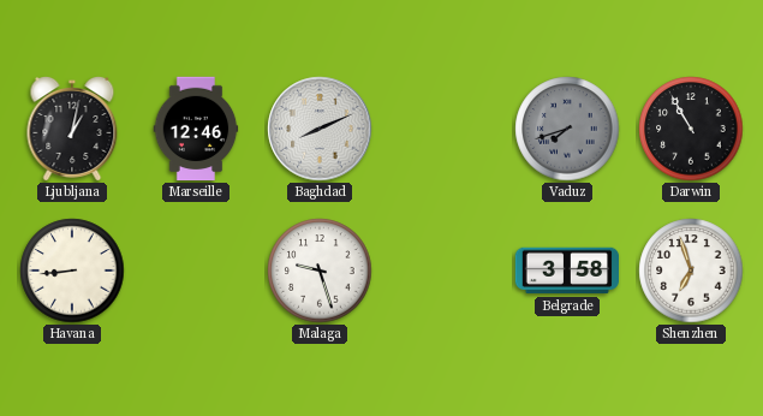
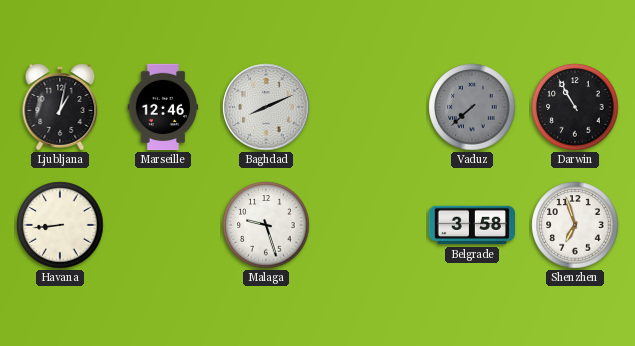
Vaduz: 7:42 -> 7:38
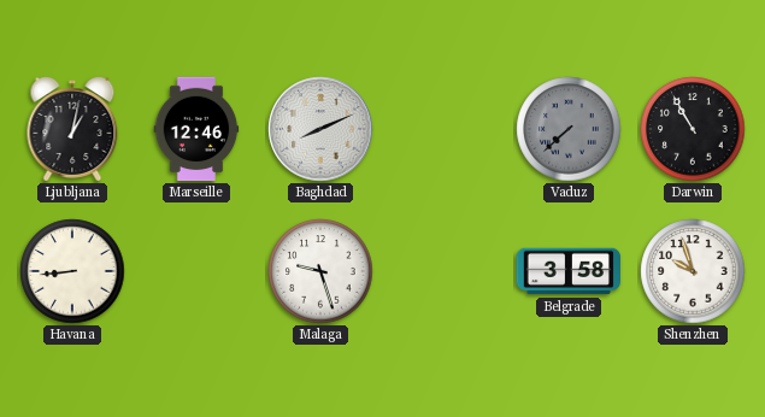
Shenzhen: 6:57 -> 9:57
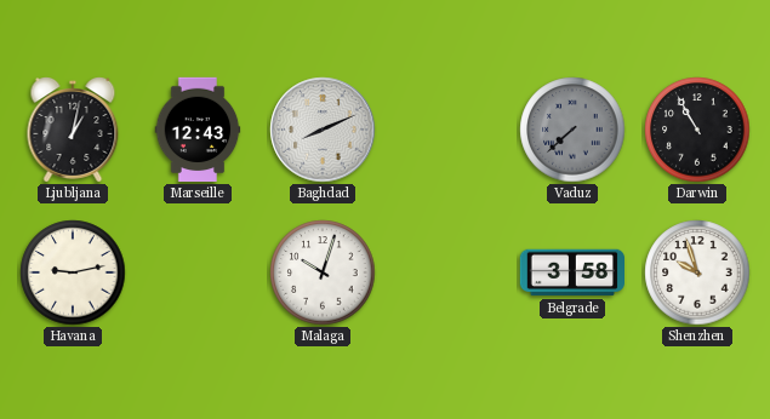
Marseille: 12:46 -> 12:43
Havana: 8:44 -> 9:13
Malaga: 9:27 -> 10:03
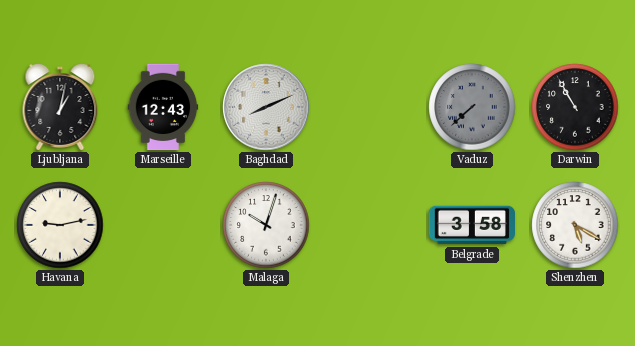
Shenzhen: 9:57 -> 5:20
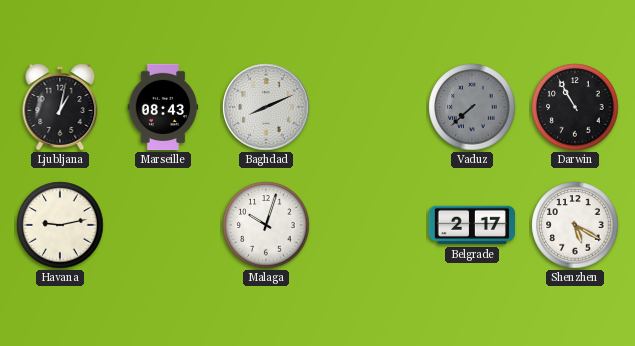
Marseille: 12:43 -> 08:43
Belgrade: 3:58 -> 2:17
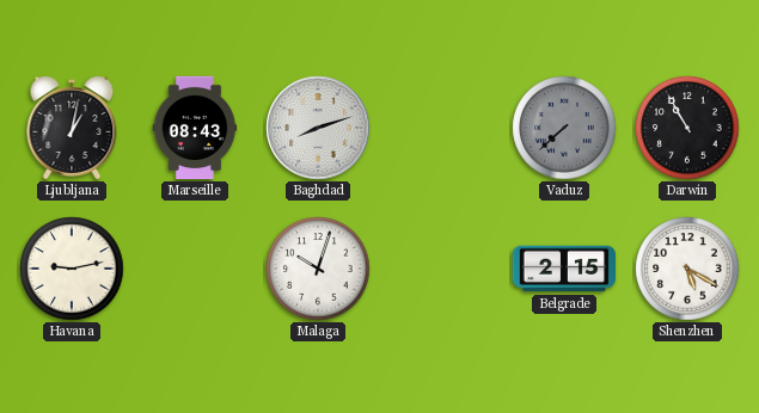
Baghdad: 8:11 -> 8:12
Belgrade: 2:17 -> 2:15
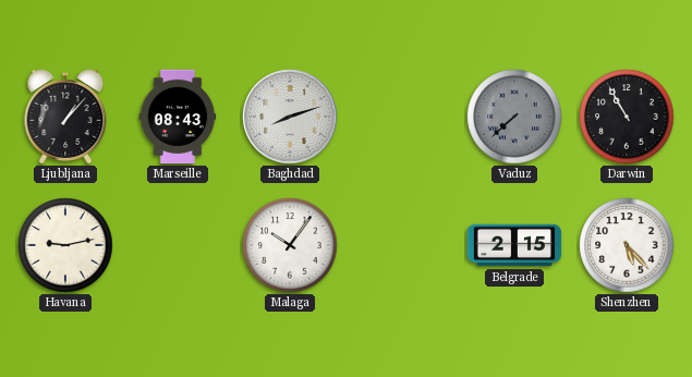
Ljubljana: 1:02 -> 1:07
Malaga: 10:03 -> 10:06
Shenzhen: 5:20 -> 5:23
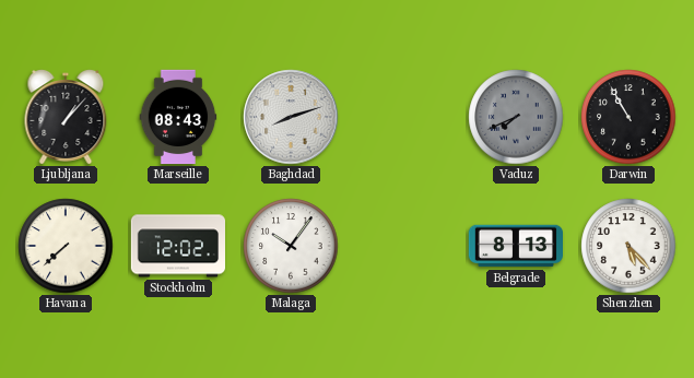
Vaduz: 7:38 -> 7:41
Havana: 9:13 -> 7:38
Stockholm: none -> 12:02
Belgrade: 2:15 -> 8:13
